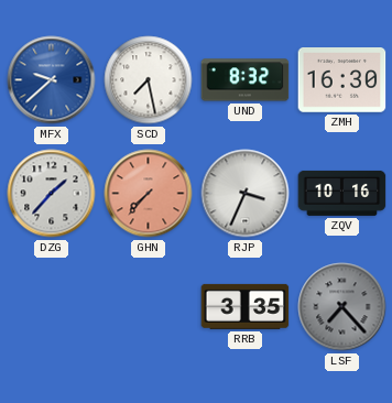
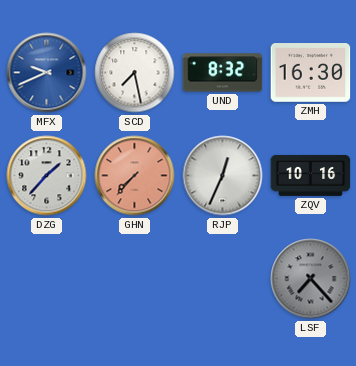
MFX: 9:38 -> 9:41
RJP: 3:34 -> 12:34
RRB: 3:35 -> none
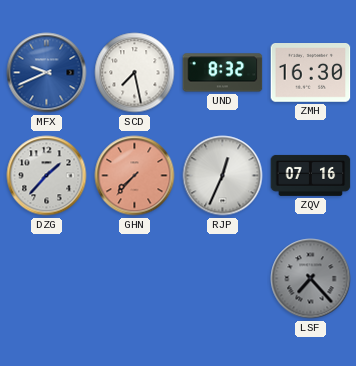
ZQV: 10:16 -> 07:16
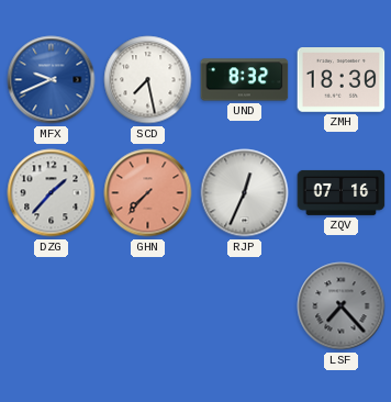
ZMH: 16:30 -> 18:30
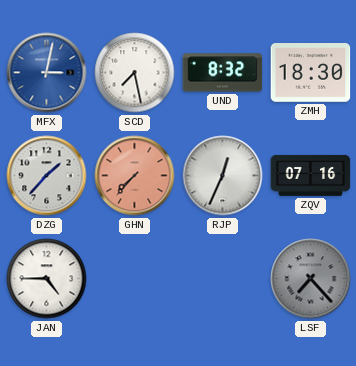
MFX: 9:41 -> 3:02
JAN: none -> 4:45
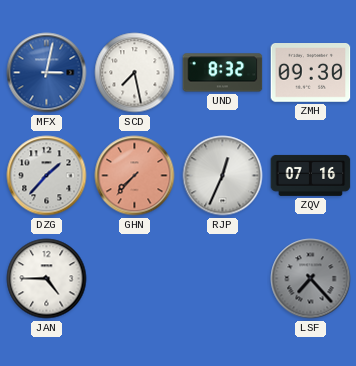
ZMH: 18:30 -> 09:30
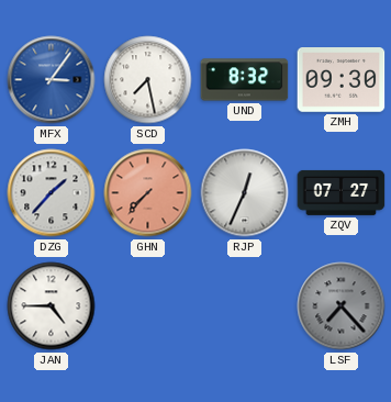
MFX: 3:02 -> 3:06
ZQV: 07:16 -> 07:27
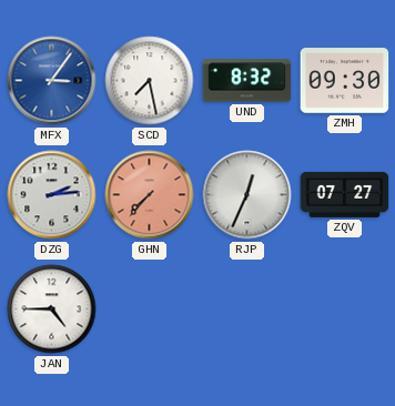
DZG: 1:37 -> 2:14
LSF: 7:23 -> none
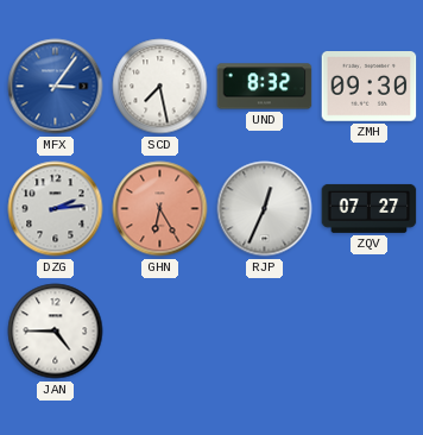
GHN: 7:37 -> 6:25
